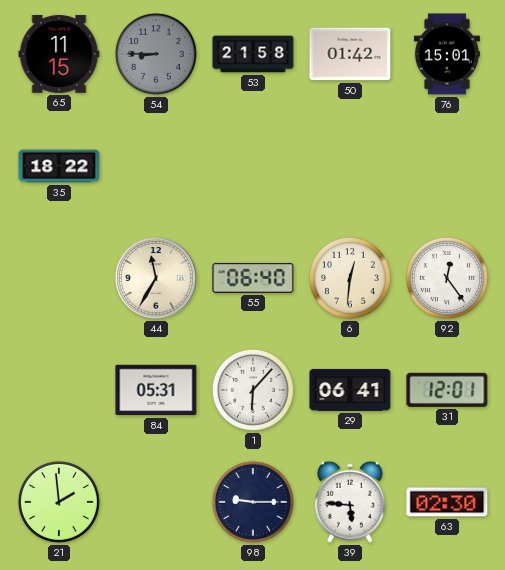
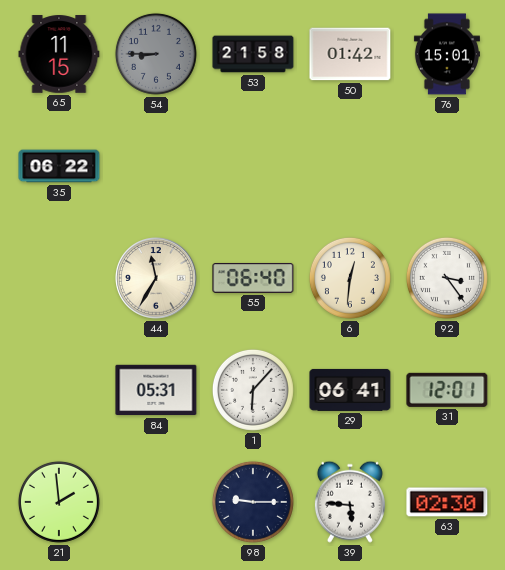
35: 18:22 -> 06:22
92: 12:24 -> 3:24
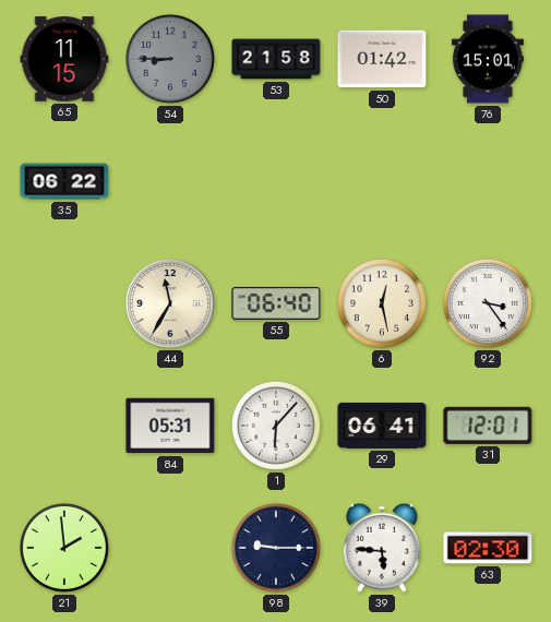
6: 12:31 -> 12:28
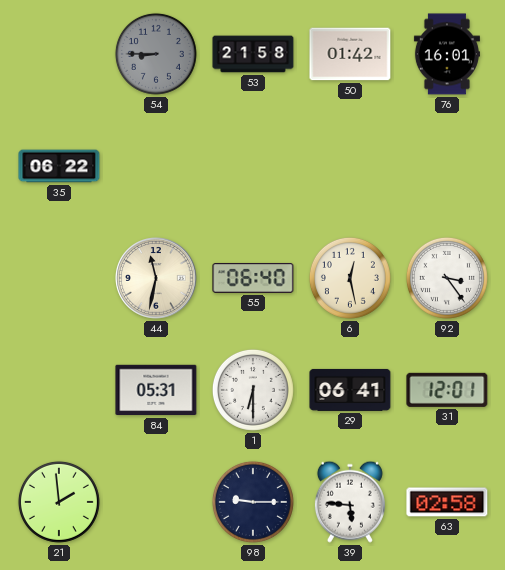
65: 11:15 -> none
76: 15:01 -> 16:01
44: 11:35 -> 11:32
1: 6:07 -> 6:30
63: 02:30 -> 02:58
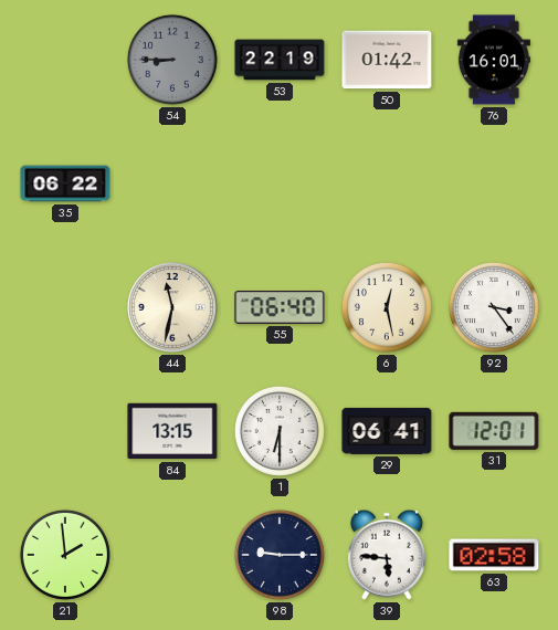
53: 21:58 -> 22:19
84: 05:31 -> 13:15
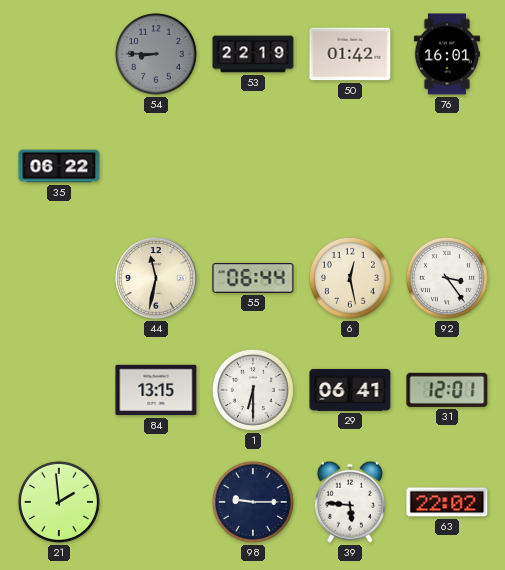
55: 06:40 -> 06:44
63: 02:58 -> 22:02
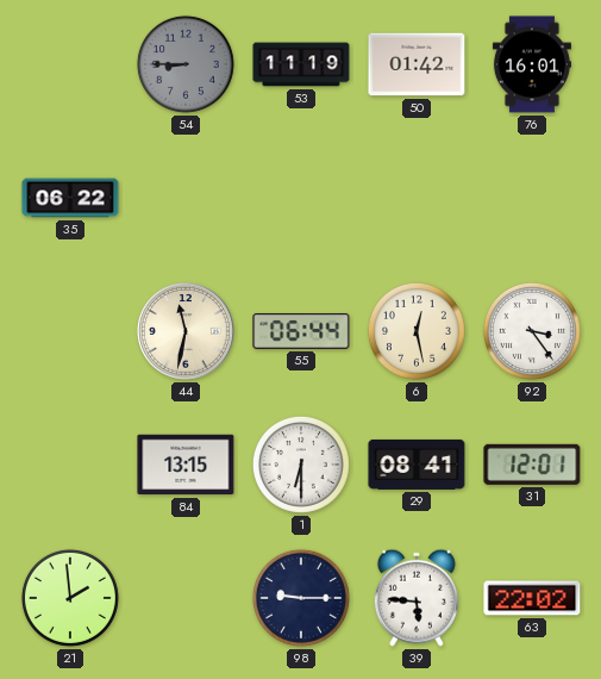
53: 22:19 -> 11:19
29: 06:41 -> 08:41
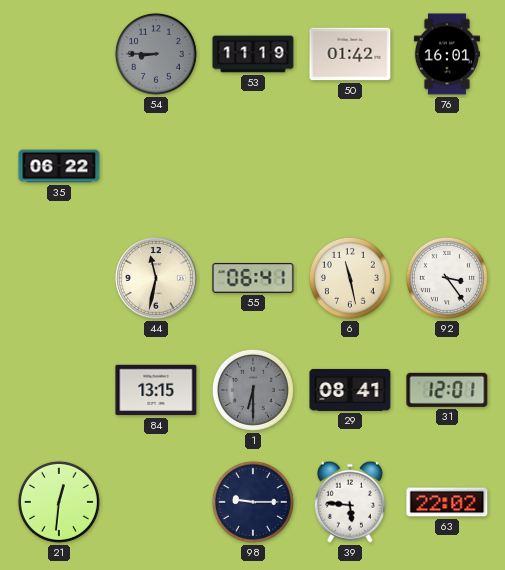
55: 06:44 -> 06:41
6: 12:28 -> 11:28
1 dial: white -> grey
21: 1:59 -> 12:31
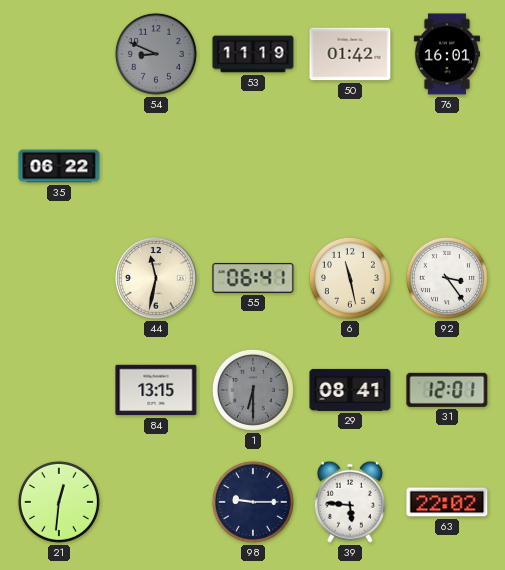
54: 8:45 -> 8:49
